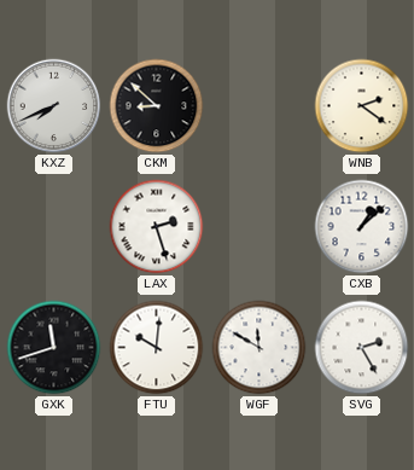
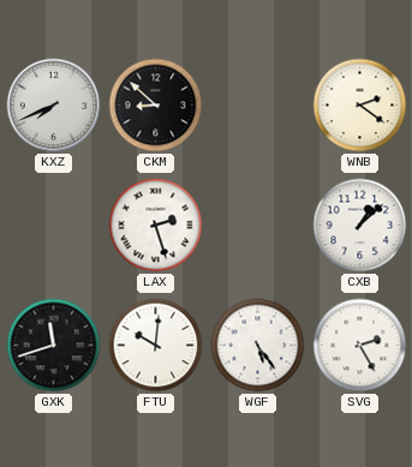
WGF: 11:50 -> 5:24
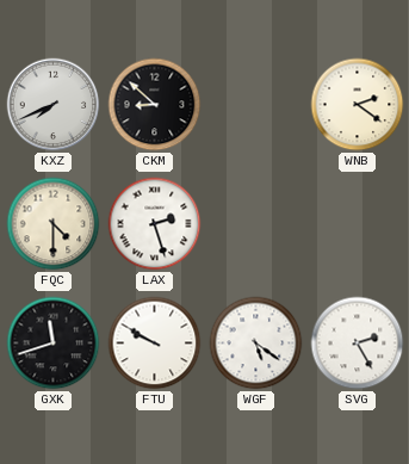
FQC: none -> 4:30
CXB: 1:08 -> none
FTU: 10:01 -> 9:50
WGF: 5:24 -> 5:21
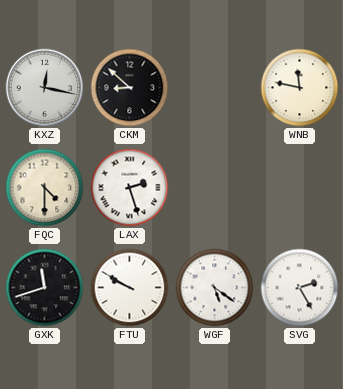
KXZ: 7:41 -> 12:17
WNB: 2:21 -> 11:47
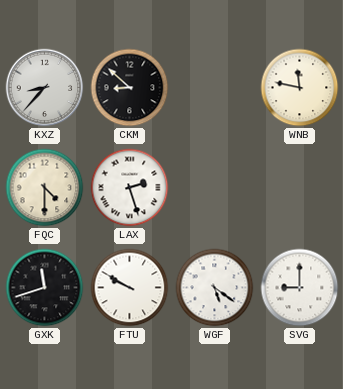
KXZ: 12:17 -> 8:37
SVG: 2:25 -> 9:00
